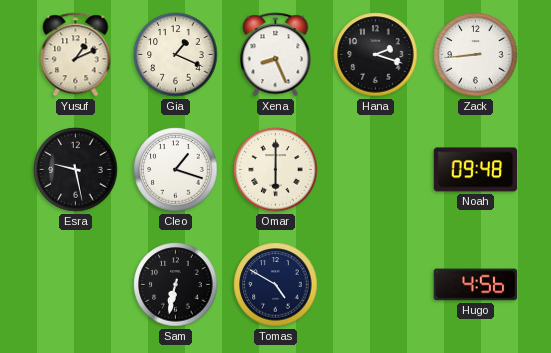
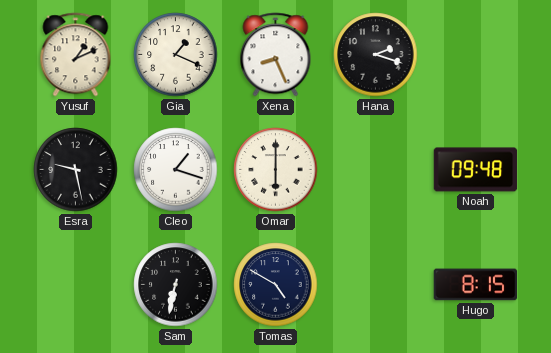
Zack: 8:44 -> none
Hugo: 4:56 -> 8:15
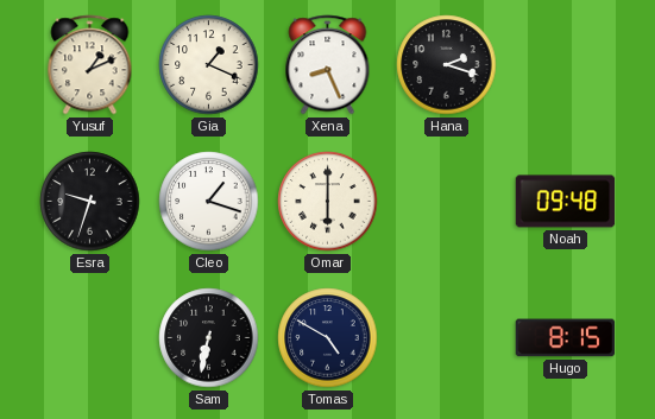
Esra: 9:28 -> 9:33
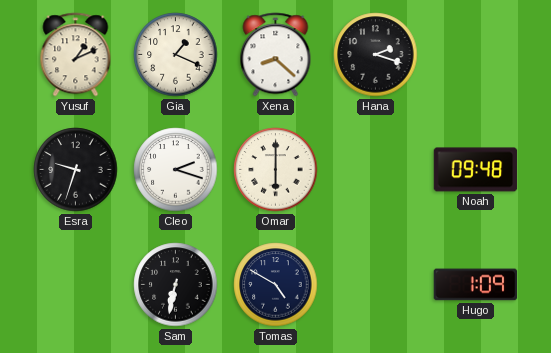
Xena: 8:26 -> 8:22
Cleo: 1:18 -> 2:18
Hugo: 8:15 -> 1:09
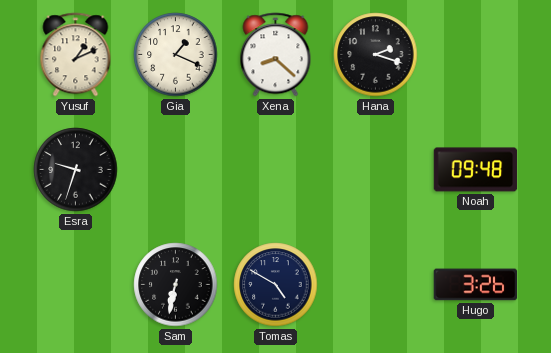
Cleo: 2:18 -> none
Omar: 6:00 -> none
Hugo: 1:09 -> 3:26
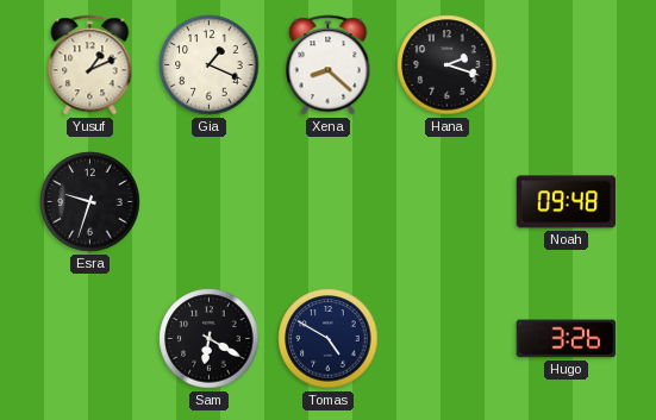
Sam: 6:32 -> 6:20
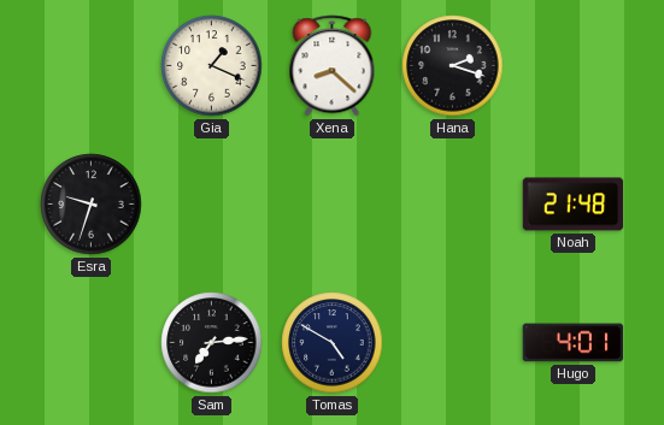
Yusuf: 1:11 -> none
Noah: 09:48 -> 21:48
Sam: 6:20 -> 7:14
Hugo: 3:26 -> 4:01
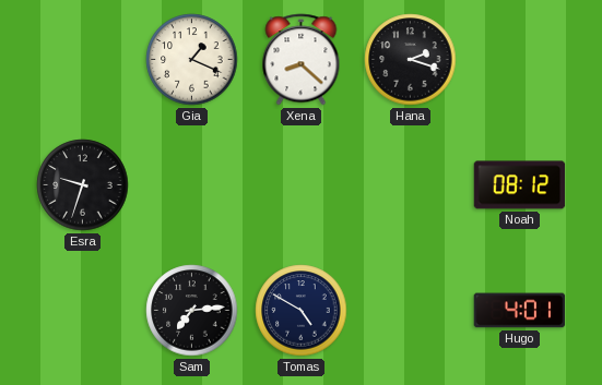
Noah: 21:48 -> 08:12
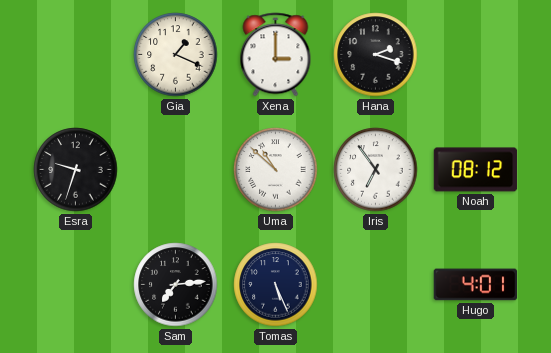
Xena: 8:22 -> 3:00
Uma: none -> 10:52
Iris: none -> 6:54
Tomas: 4:50 -> 5:26
